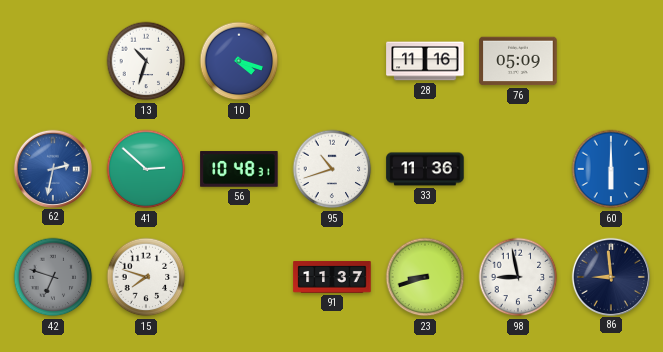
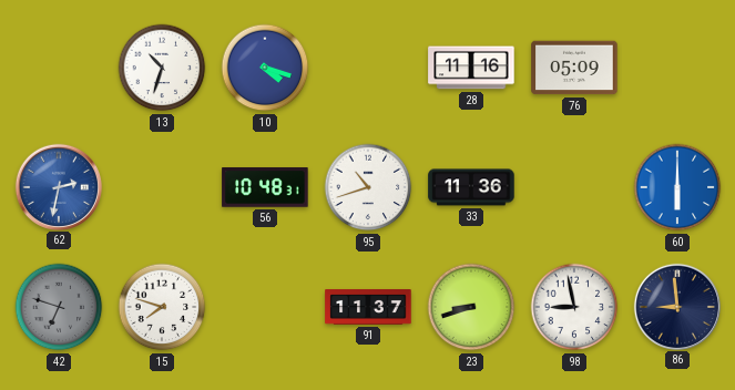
41: 2:52 -> none
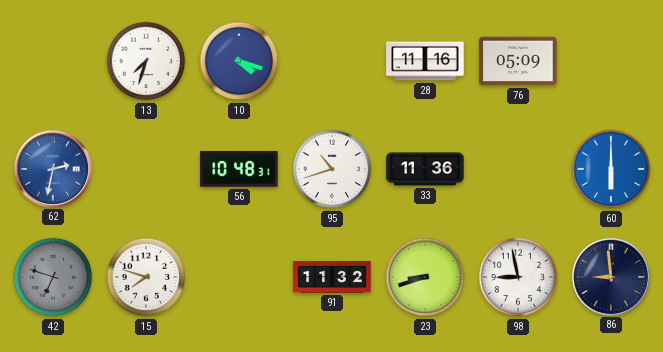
13: 10:33 -> 7:33
91: 11:37 -> 11:32
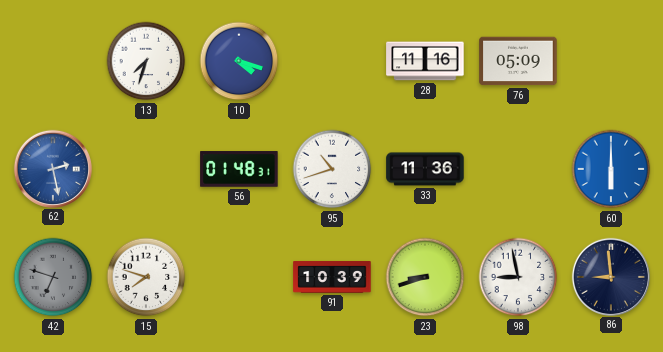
62: 2:32 -> 2:28
56: 10:48 -> 01:48
91: 11:32 -> 10:39
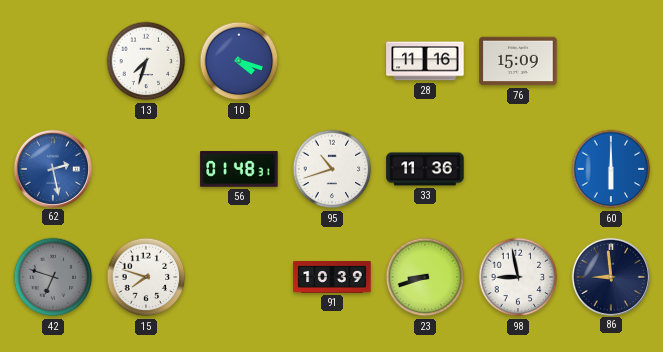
76: 05:09 -> 15:09
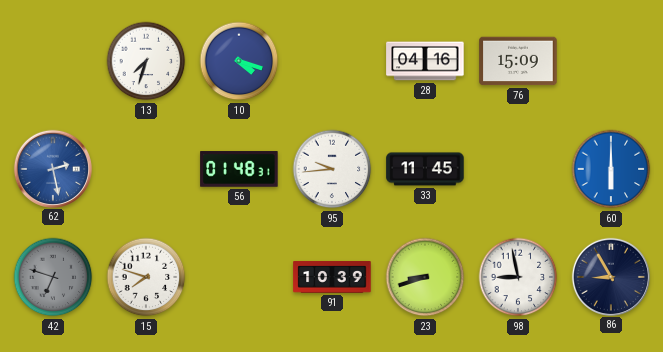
28: 11:16 -> 04:16
95: 10:42 -> 9:44
33: 11:36 -> 11:45
86: 8:59 -> 8:55
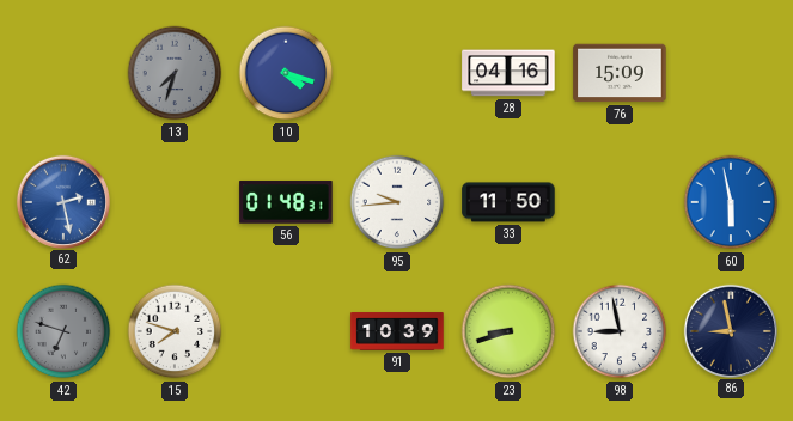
13 dial: white -> grey
33: 11:45 -> 11:50
60: 6:00 -> 5:58
86: 8:55 -> 8:58
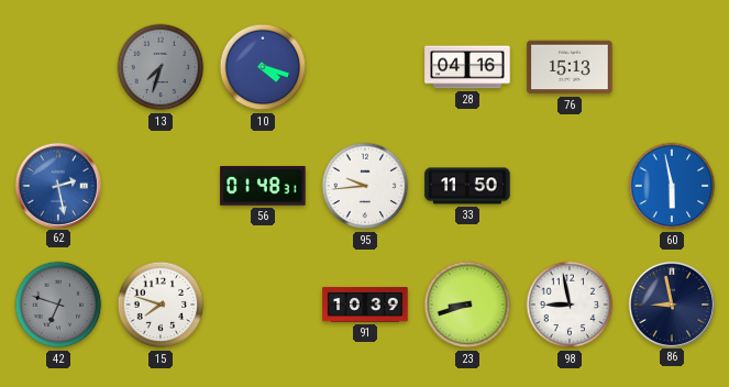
76: 15:09 -> 15:13
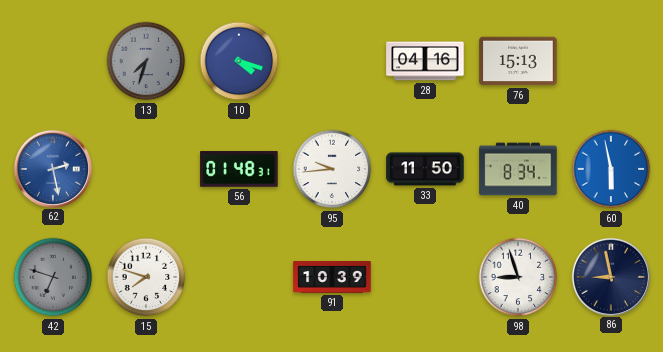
40: none -> 8:34
23: 8:42 -> none
98: 8:58 -> 8:57
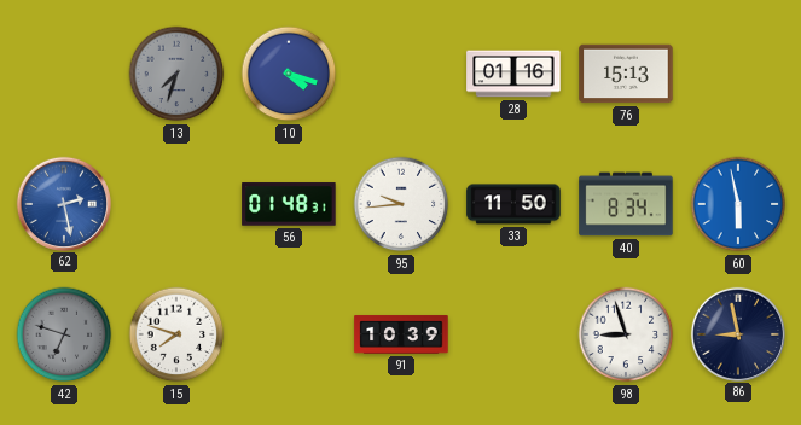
28: 04:16 -> 01:16
